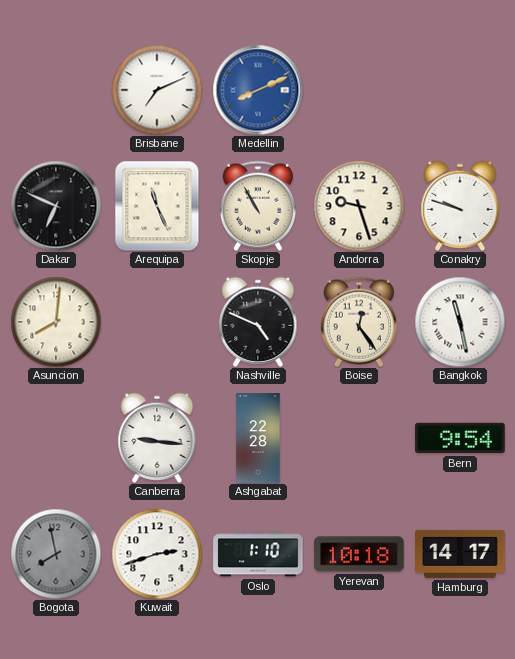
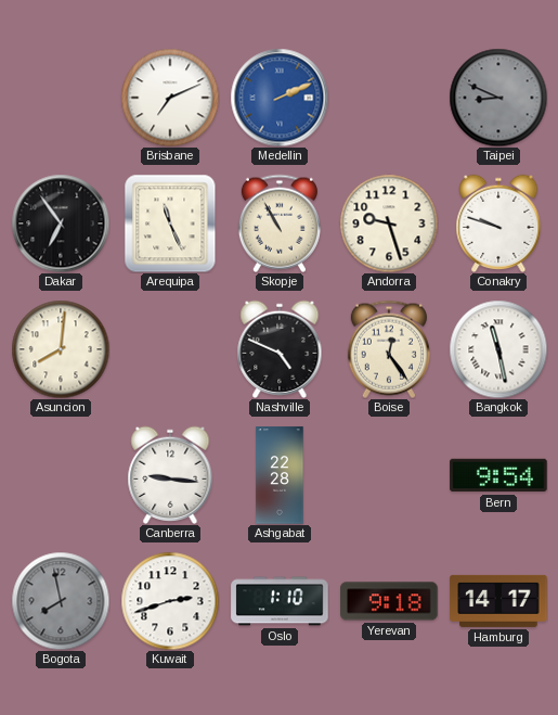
Medellin: 8:11 -> 2:11
Taipei: none -> 8:49
Dakar: 6:49 -> 6:54
Yerevan: 10:18 -> 9:18
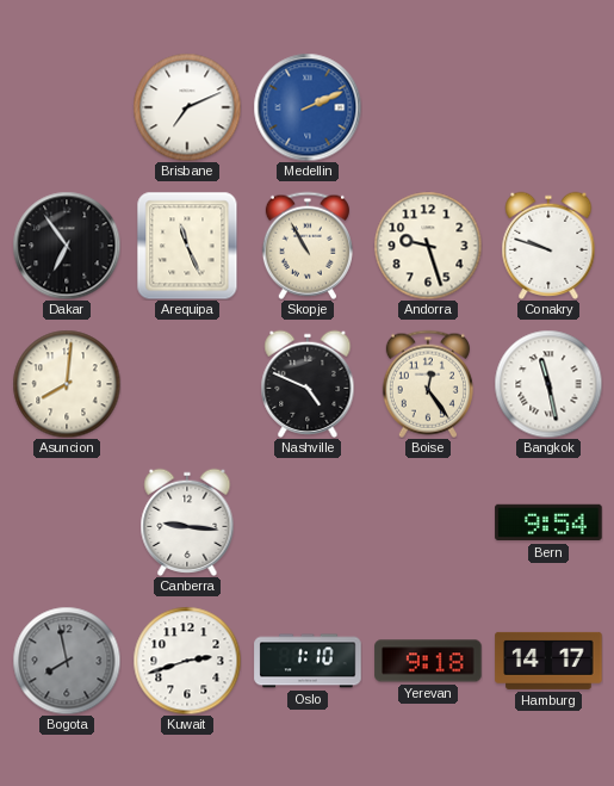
Taipei: 8:49 -> none
Ashgabat: 22:28 -> none
